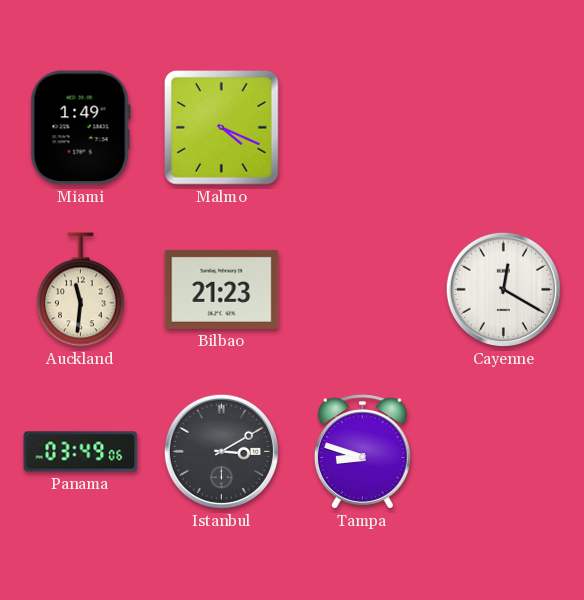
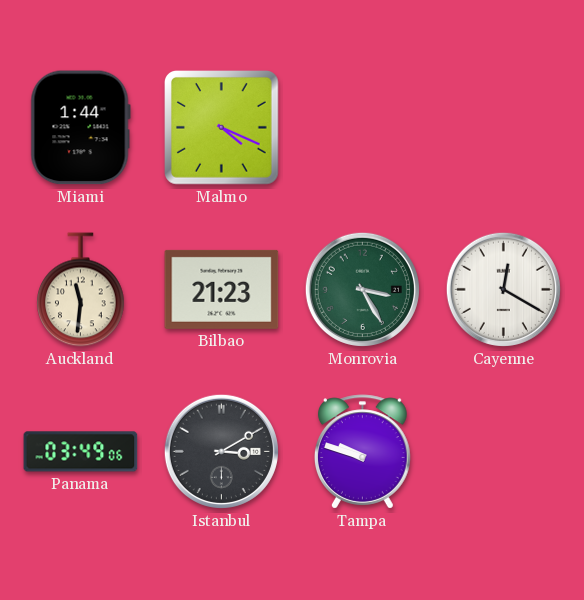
Miami: 1:49 -> 1:44
Monrovia: none -> 3:25
Tampa: 8:48 -> 9:48
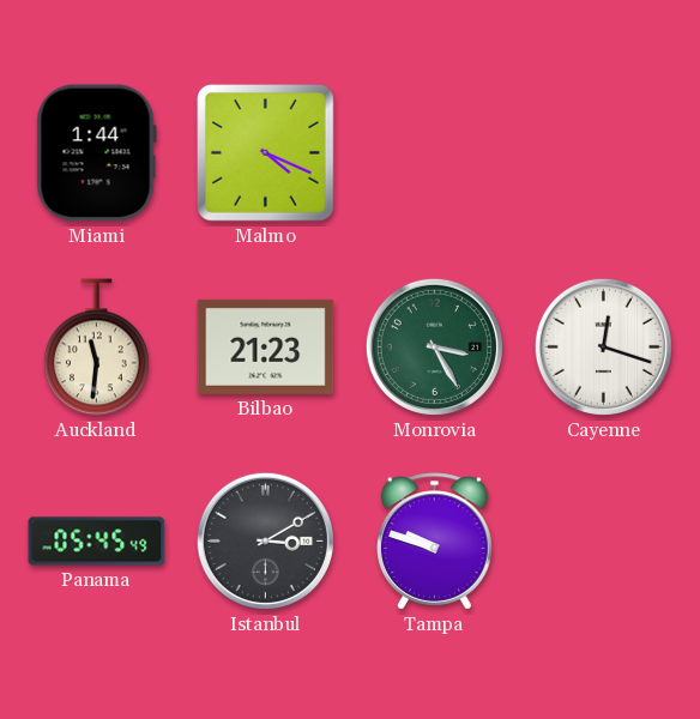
Cayenne: 12:20 -> 12:18
Panama: 03:49 -> 05:45
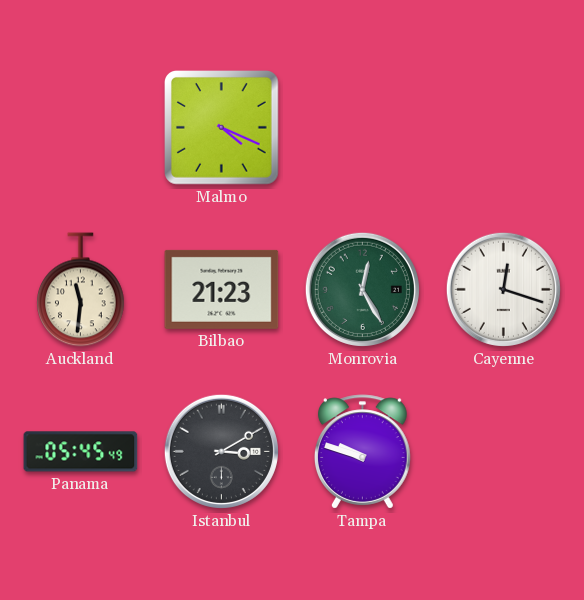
Miami: 1:44 -> none
Monrovia: 3:25 -> 12:25
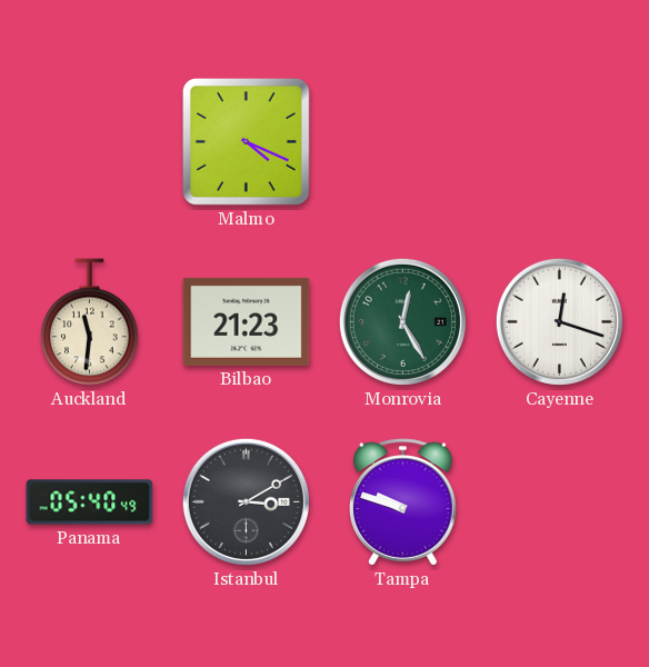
Panama: 05:45 -> 05:40
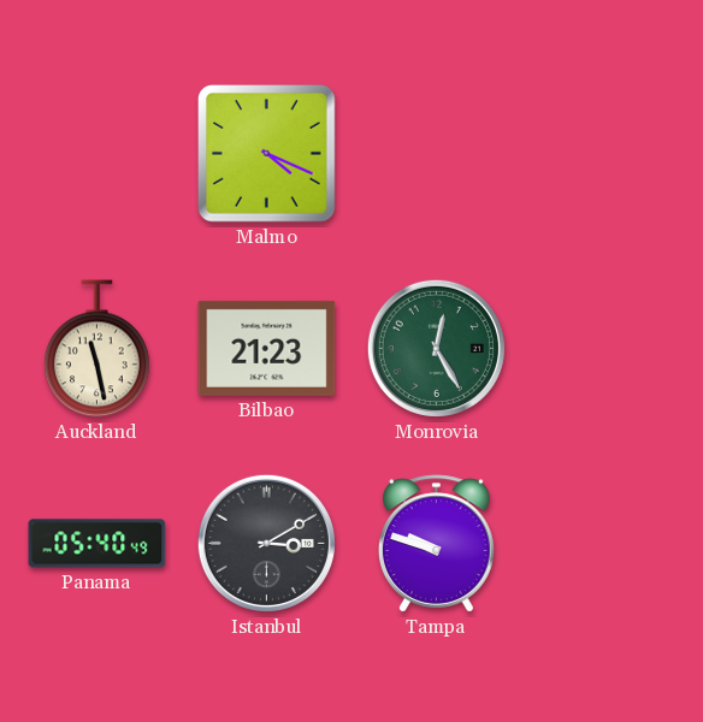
Auckland: 11:31 -> 11:28
Cayenne: 12:18 -> none
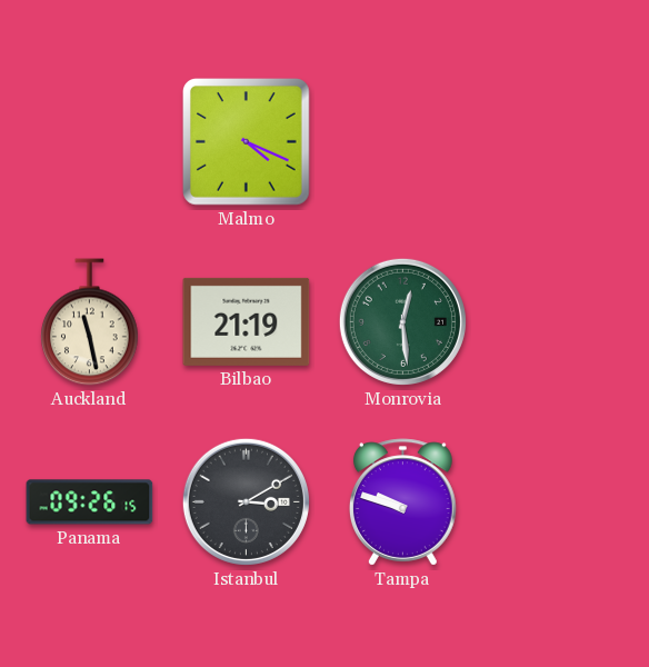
Bilbao: 21:23 -> 21:19
Monrovia: 12:25 -> 12:29
Panama: 05:40 -> 09:26
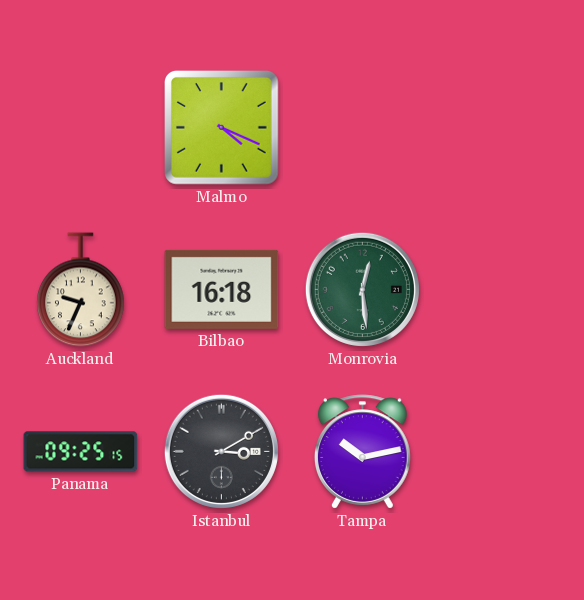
Auckland: 11:28 -> 9:34
Bilbao: 21:19 -> 16:18
Panama: 09:26 -> 09:25
Tampa: 9:48 -> 10:13
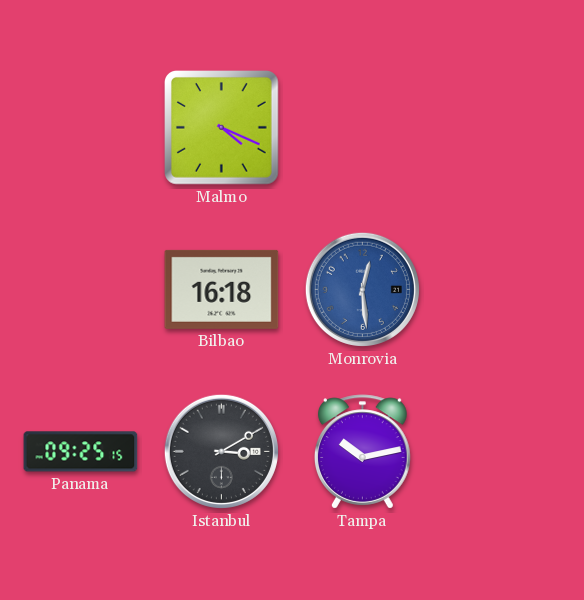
Auckland: 9:34 -> none
Monrovia dial: green -> blue
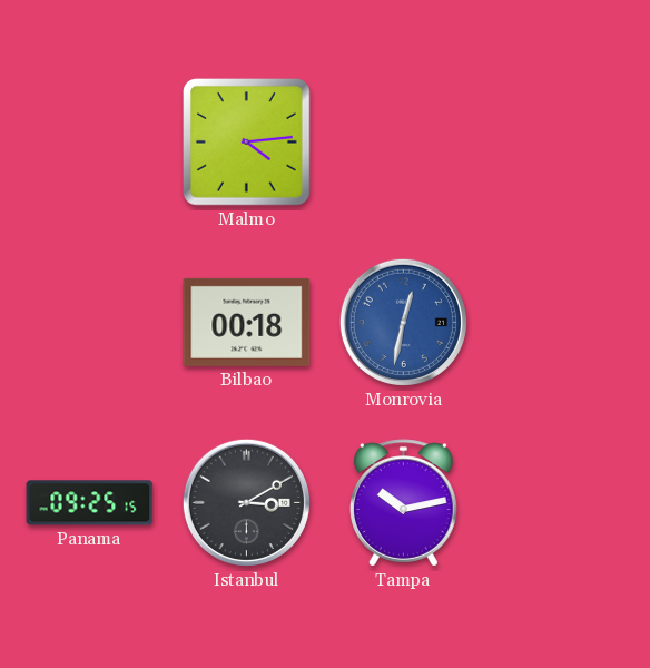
Malmo: 4:19 -> 4:14
Bilbao: 16:18 -> 00:18
Monrovia: 12:29 -> 12:32
